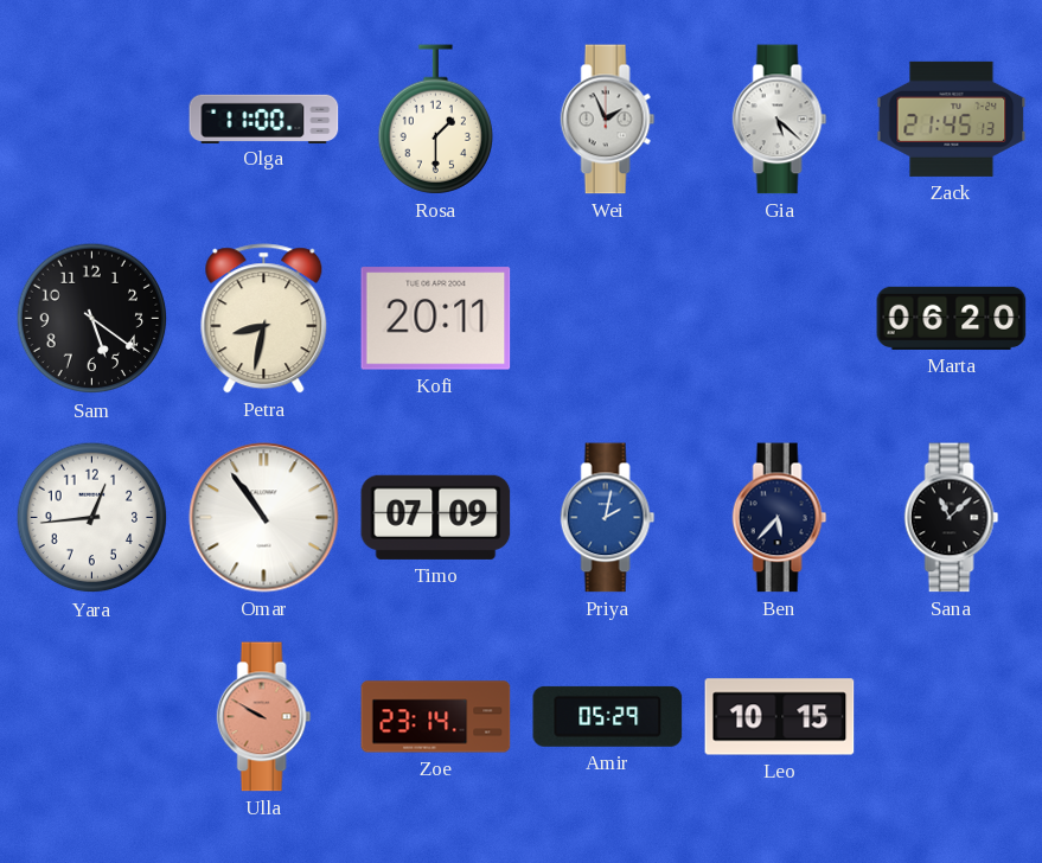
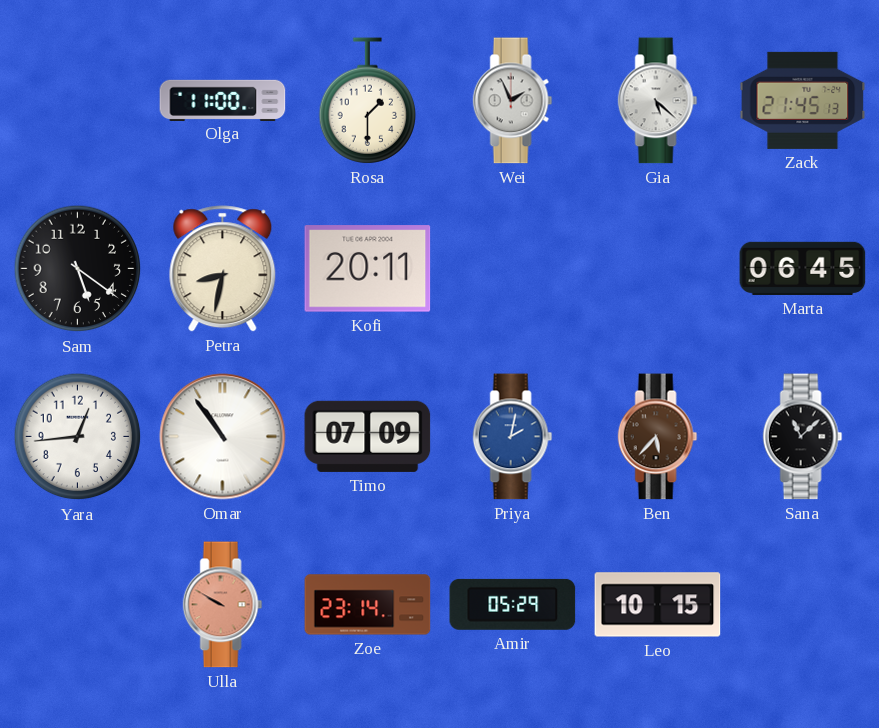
Marta: 06:20 -> 06:45
Ben dial: navy -> brown
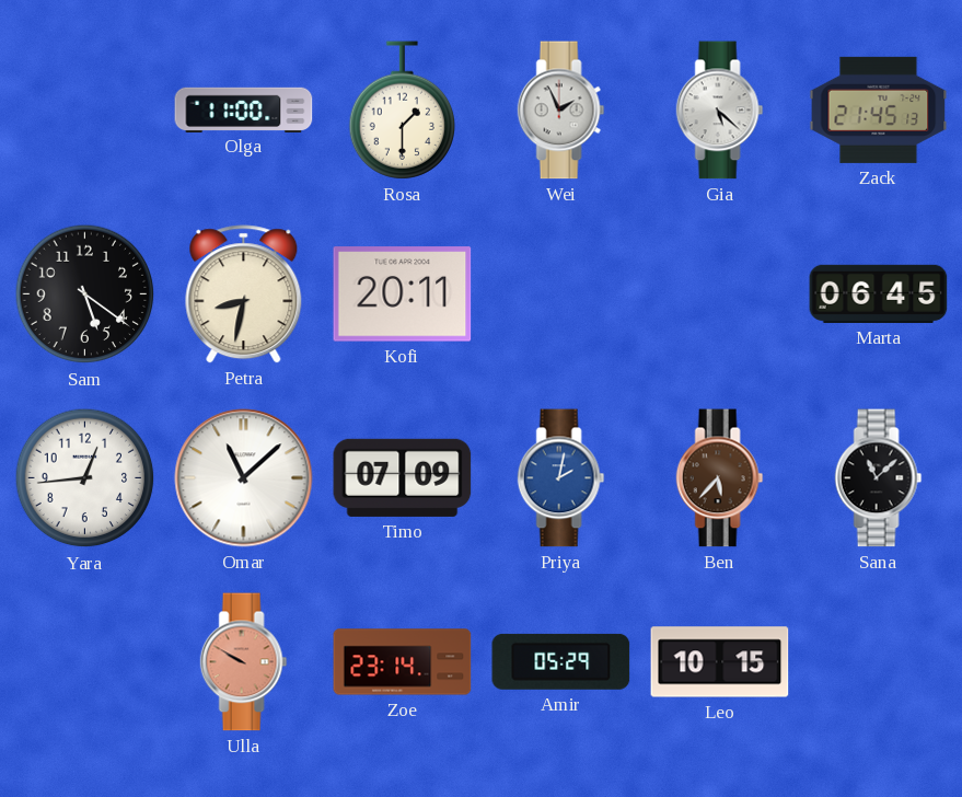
Omar: 10:54 -> 11:08
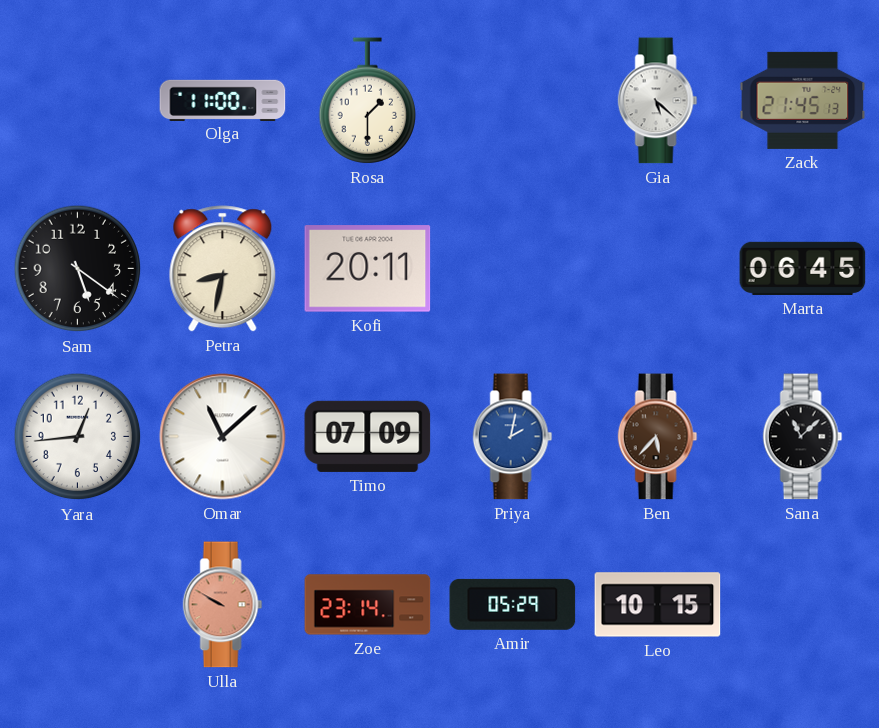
Wei: 1:56 -> none
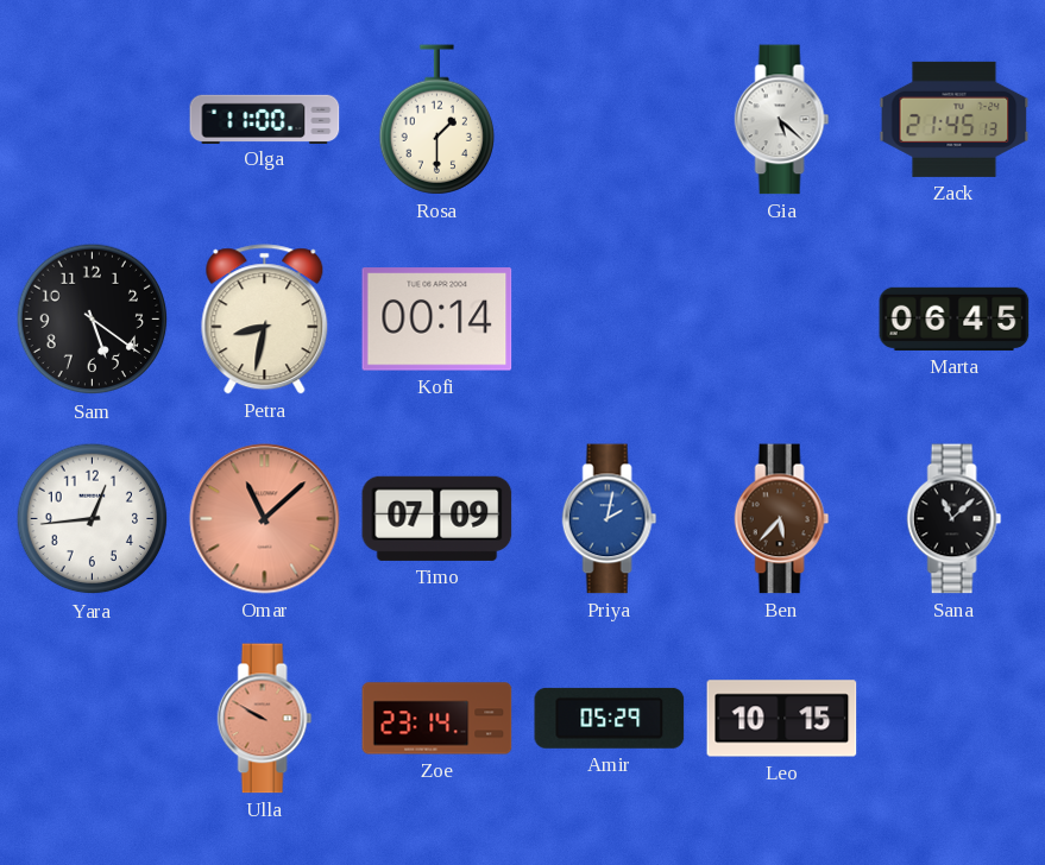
Kofi: 20:11 -> 00:14
Omar dial: white -> salmon
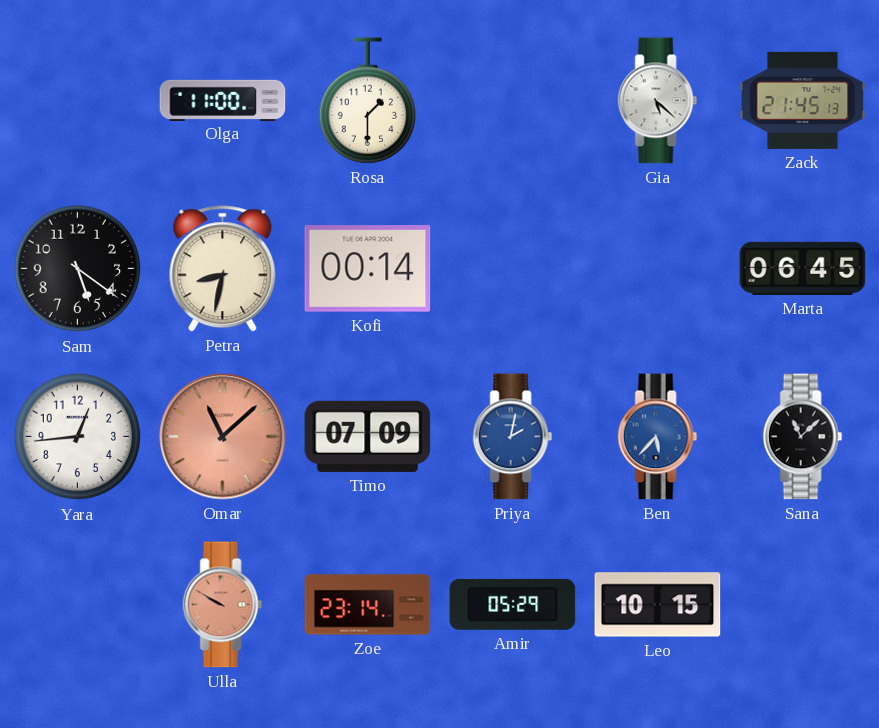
Ben dial: brown -> blue
